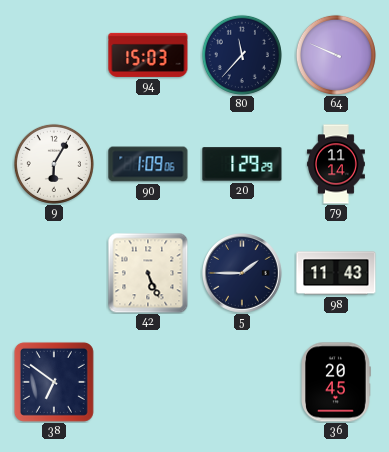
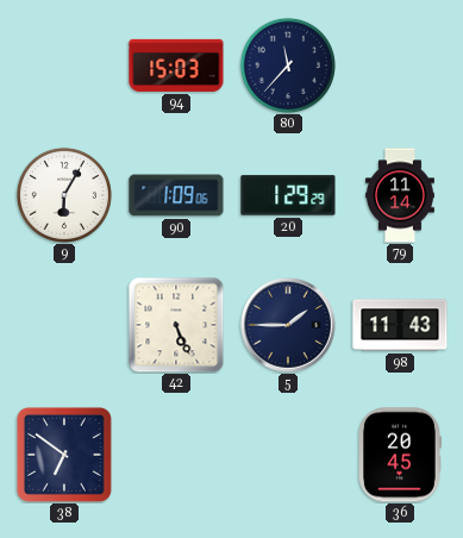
64: 9:49 -> none
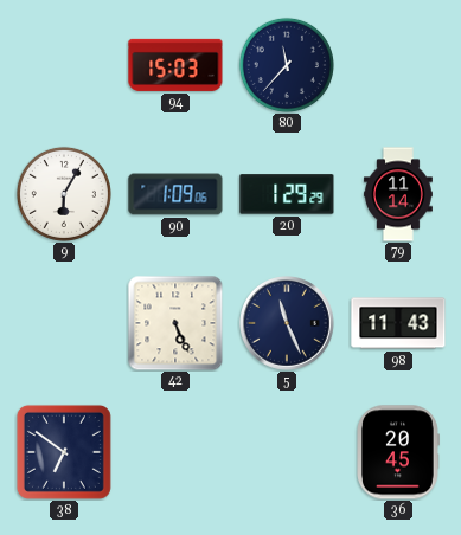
5: 1:45 -> 11:26
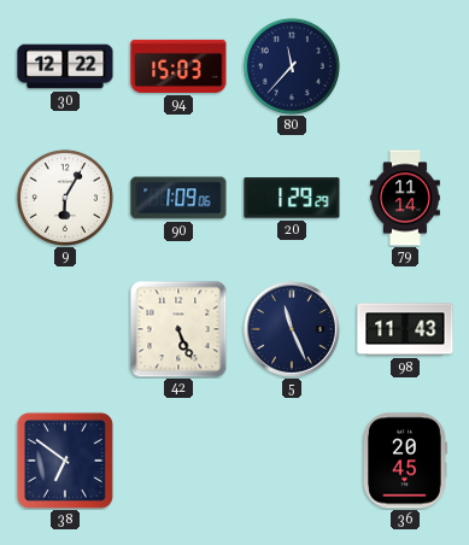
30: none -> 12:22
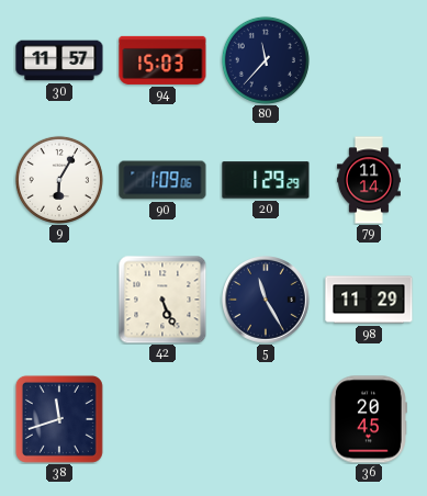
30: 12:22 -> 11:57
5: 11:26 -> 11:25
98: 11:43 -> 11:29
38: 6:51 -> 11:42
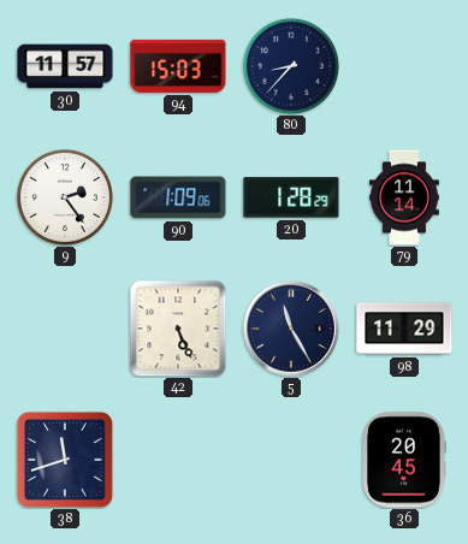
80: 11:37 -> 8:37
9: 6:05 -> 2:24
20: 1:29 -> 1:28
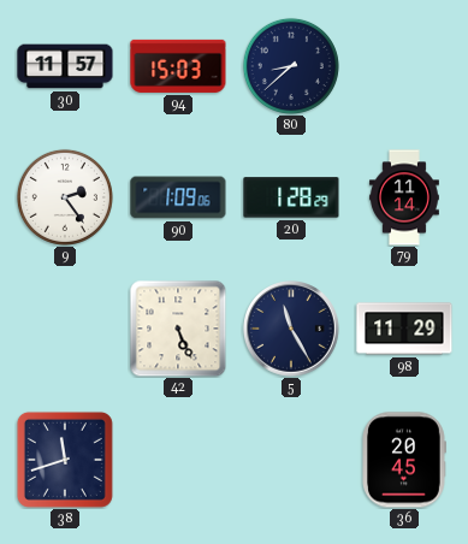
80: 8:37 -> 8:38
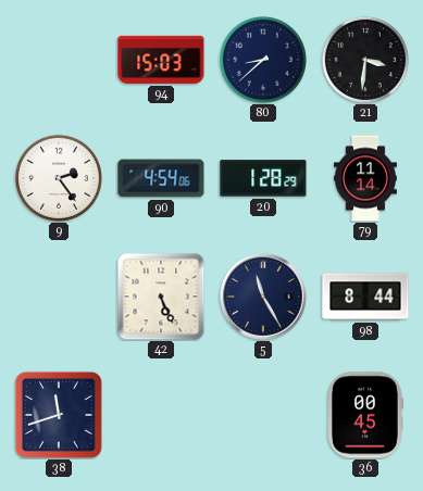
30: 11:57 -> none
21: none -> 3:31
90: 1:09 -> 4:54
98: 11:29 -> 8:44
36: 20:45 -> 00:45
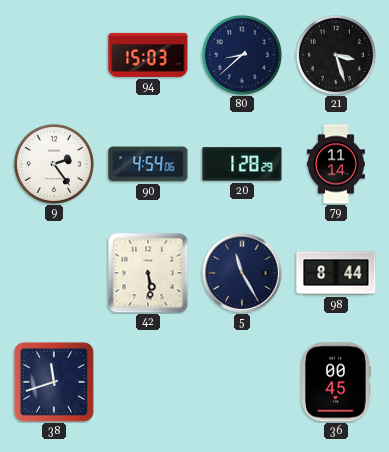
21: 3:31 -> 3:27
42: 5:26 -> 5:29
